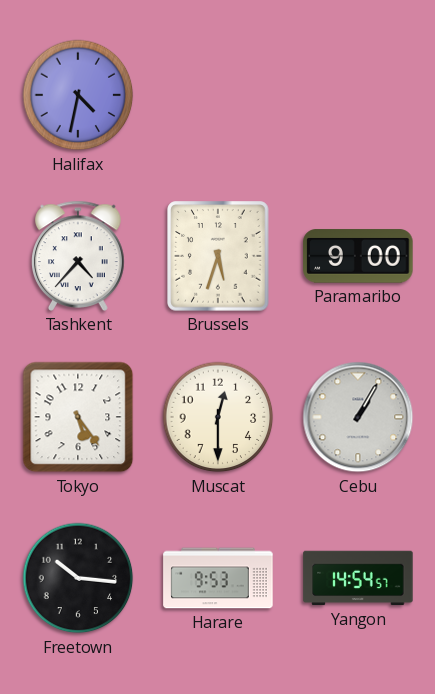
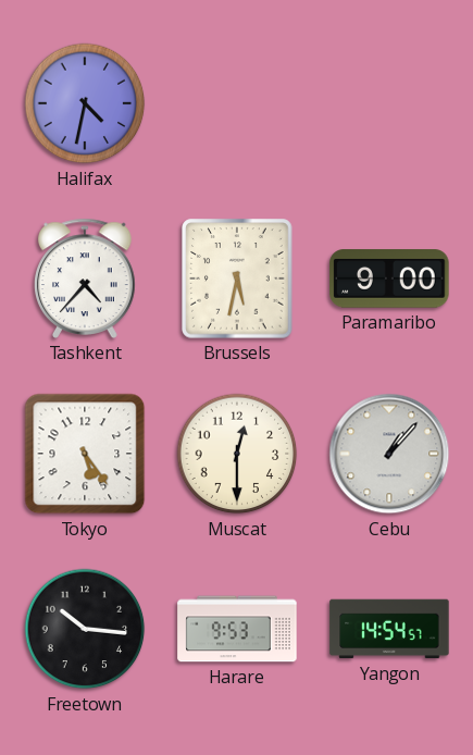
Brussels: 5:33 -> 5:32
Cebu: 1:05 -> 1:07
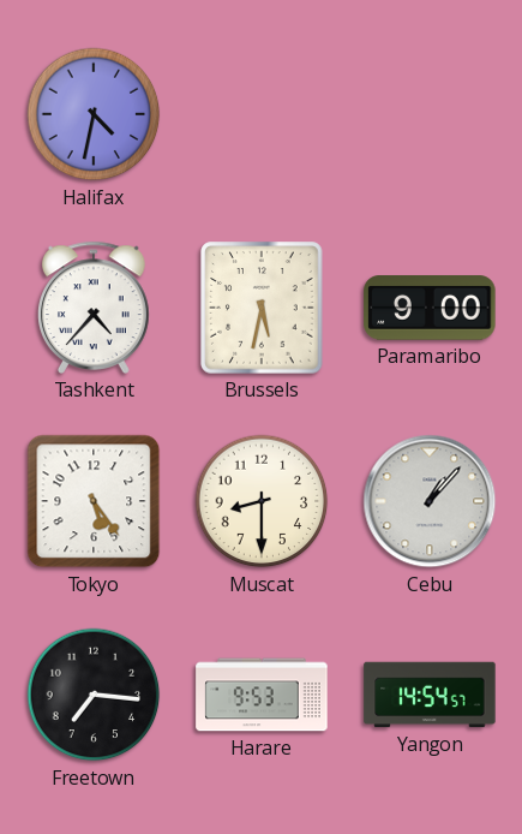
Muscat: 12:30 -> 8:30
Freetown: 10:16 -> 7:16
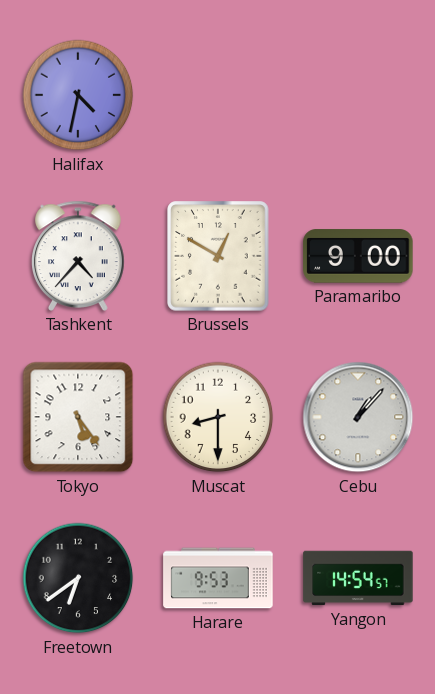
Brussels: 5:32 -> 12:50
Freetown: 7:16 -> 6:39
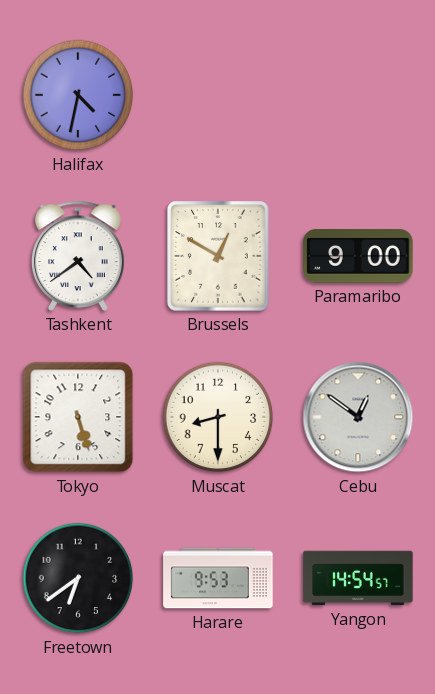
Tashkent: 4:37 -> 4:39
Tokyo: 5:24 -> 5:27
Cebu: 1:07 -> 12:51
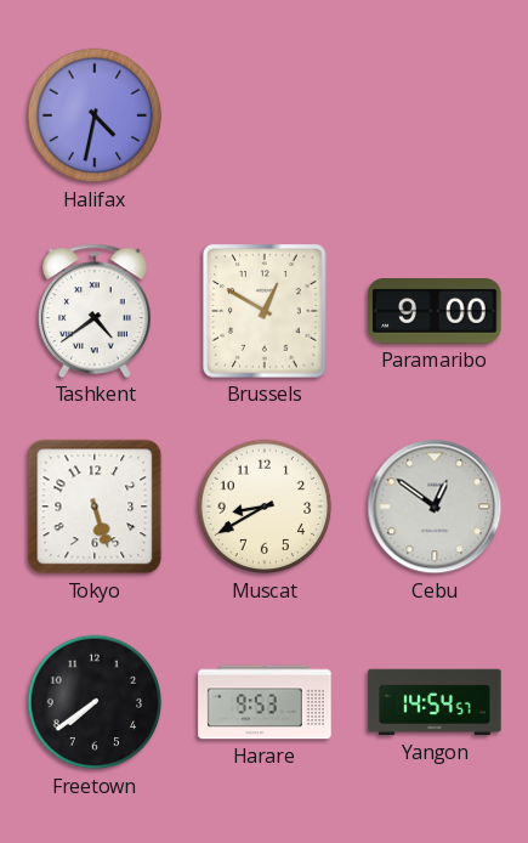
Muscat: 8:30 -> 8:40
Freetown: 6:39 -> 7:39
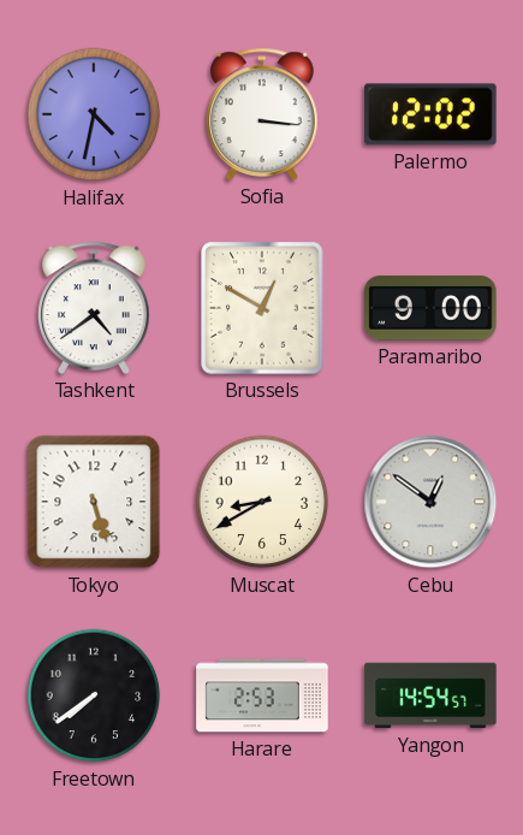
Sofia: none -> 3:16
Palermo: none -> 12:02
Harare: 9:53 -> 2:53
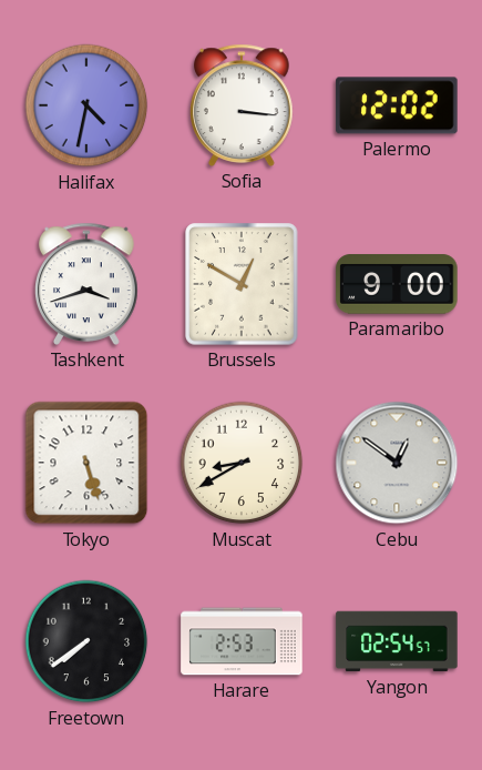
Tashkent: 4:39 -> 3:42
Yangon: 14:54 -> 02:54
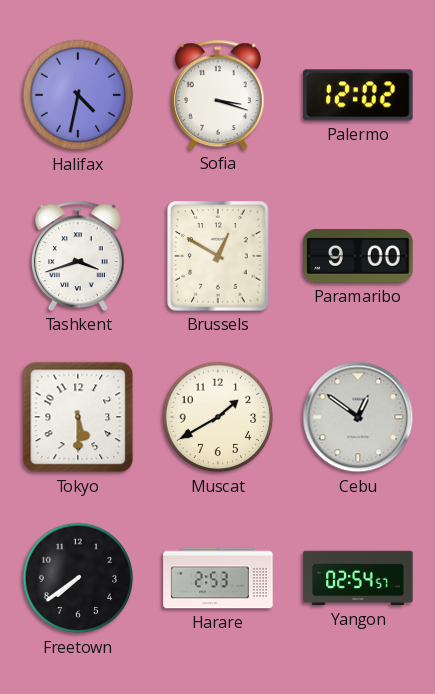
Sofia: 3:16 -> 3:18
Tokyo: 5:27 -> 5:30
Muscat: 8:40 -> 1:40
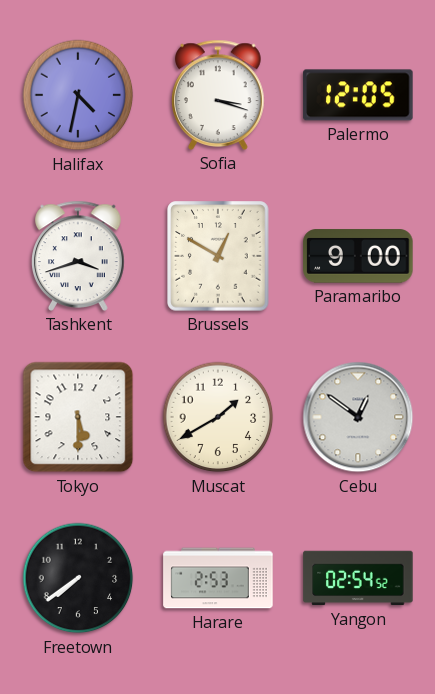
Palermo: 12:02 -> 12:05
Yangon: 02:54:57 -> 02:54:52
